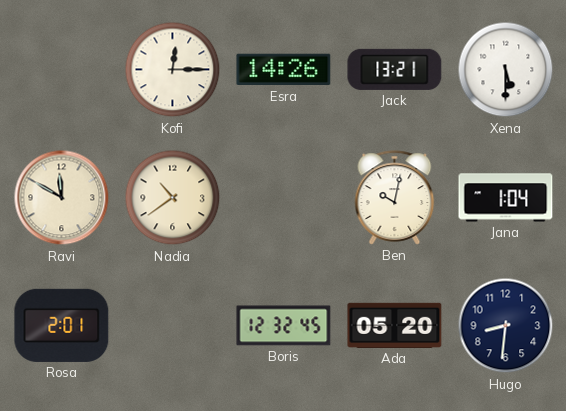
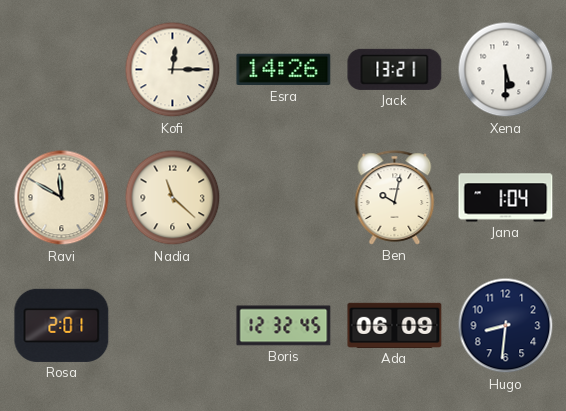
Nadia: 10:39 -> 11:22
Ada: 05:20 -> 06:09
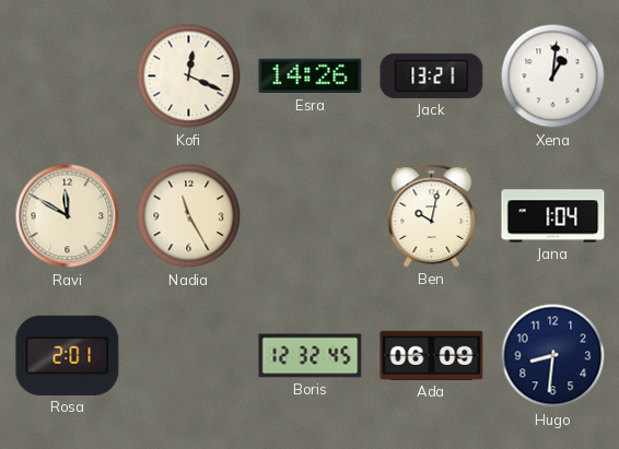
Kofi: 12:15 -> 12:19
Xena: 5:30 -> 1:01
Nadia: 11:22 -> 11:25
